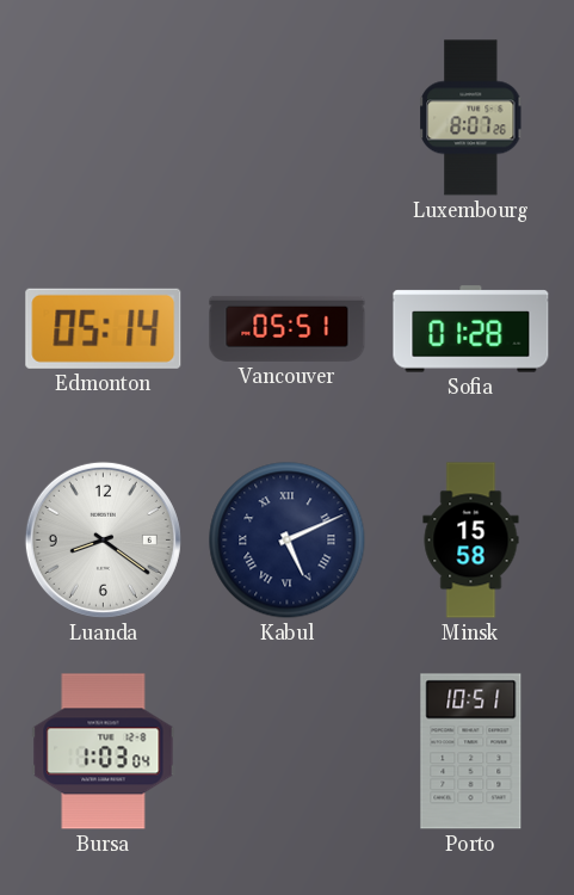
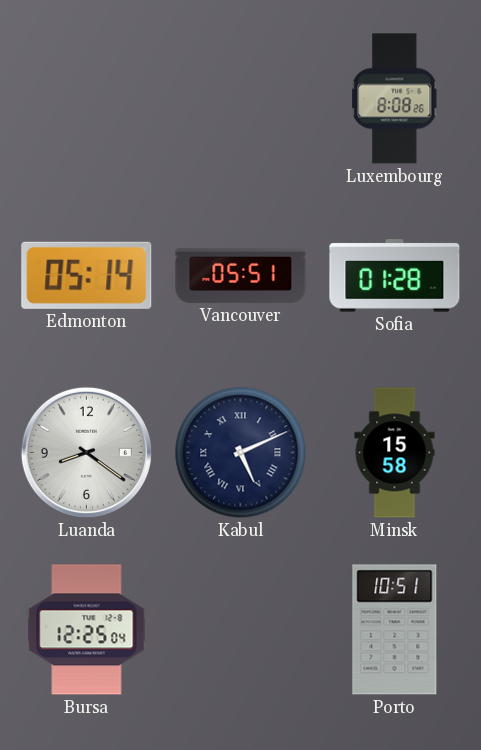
Luxembourg: 8:07 -> 8:08
Bursa: 1:03 -> 12:25
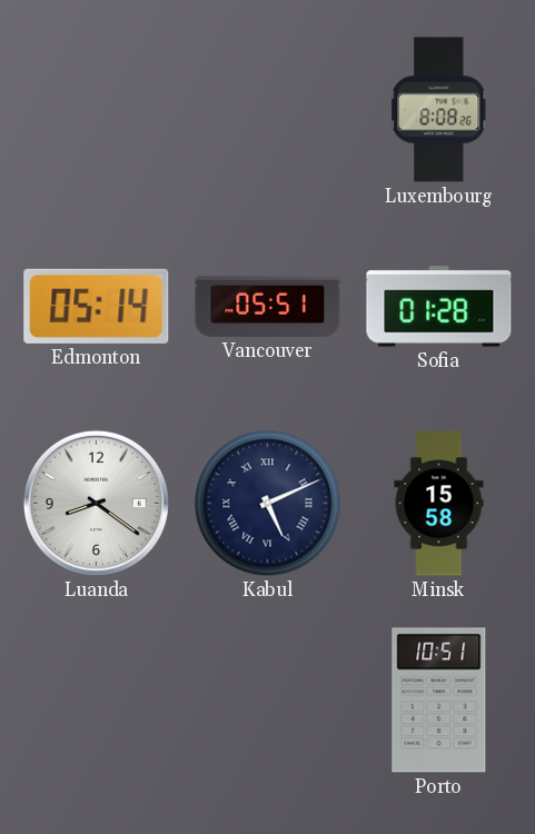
Bursa: 12:25 -> none
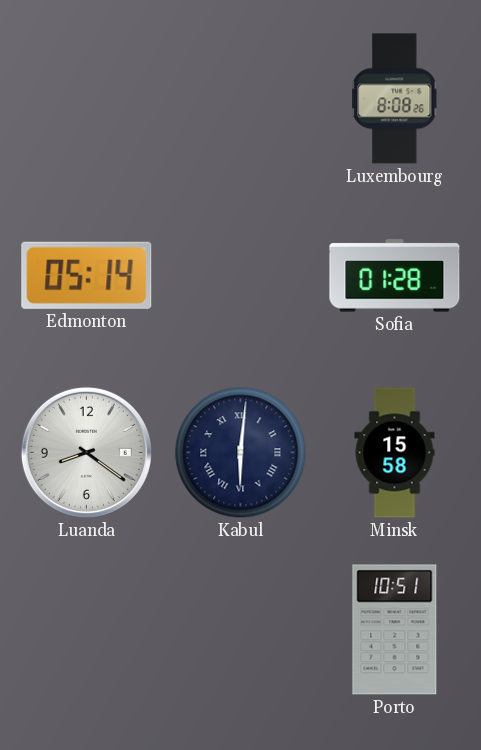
Vancouver: 05:51 -> none
Kabul: 5:11 -> 6:01
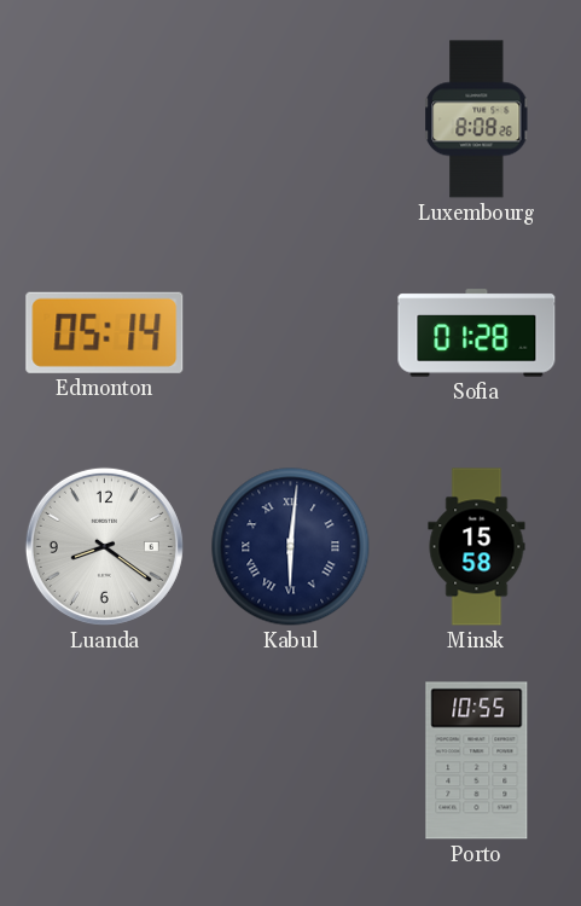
Porto: 10:51 -> 10:55
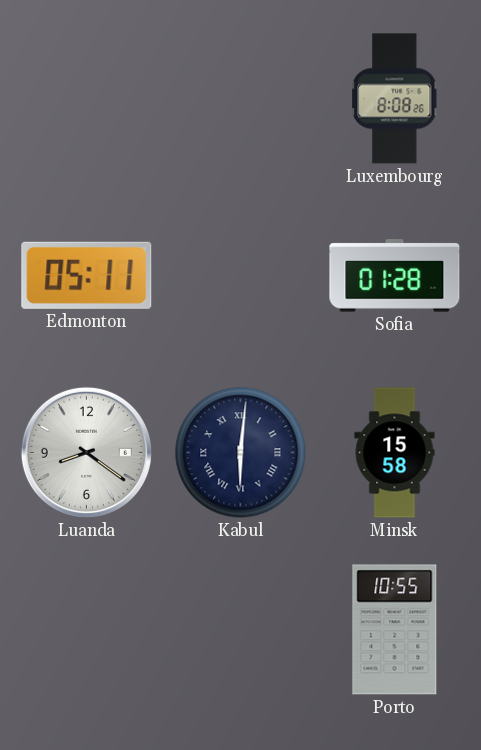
Edmonton: 05:14 -> 05:11
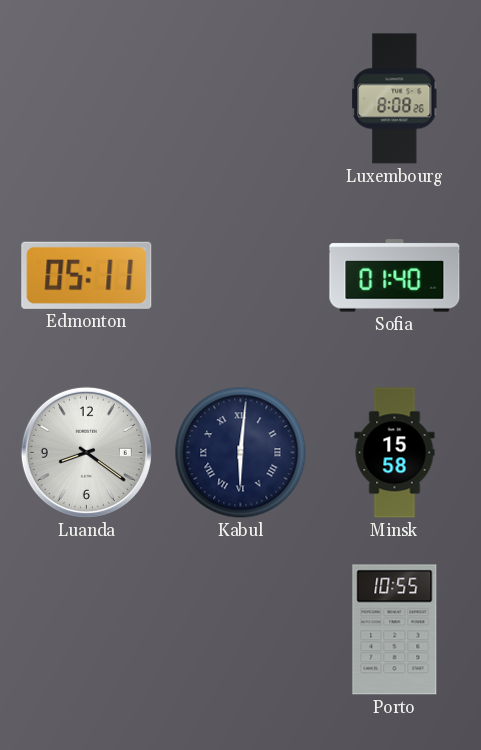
Sofia: 01:28 -> 01:40
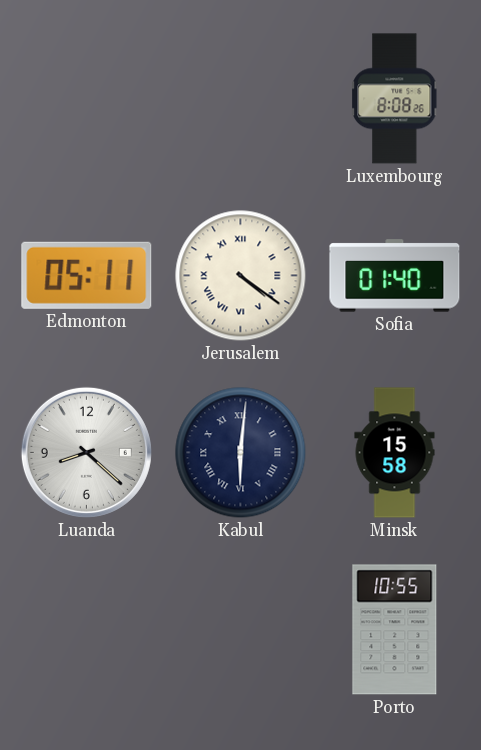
Jerusalem: none -> 4:21
Luanda: 8:21 -> 8:22
